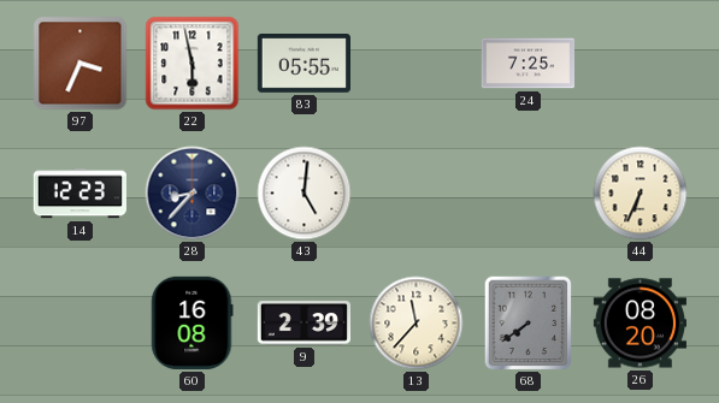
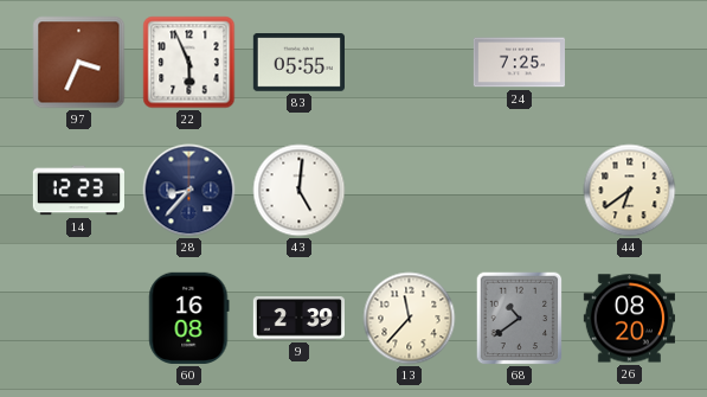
22: 5:58 -> 5:56
44: 6:34 -> 6:39
68: 7:39 -> 10:39
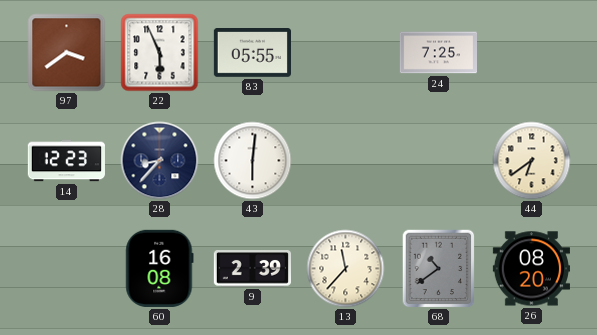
97: 3:34 -> 3:39
43: 5:01 -> 6:01
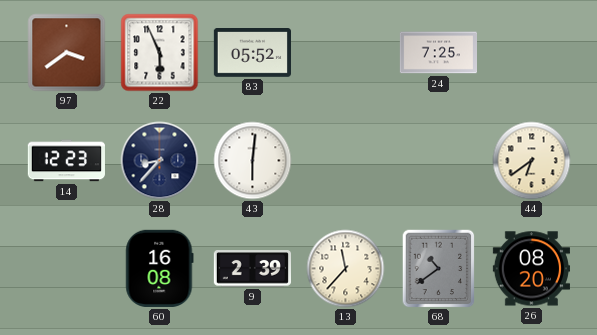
83: 05:55 -> 05:52
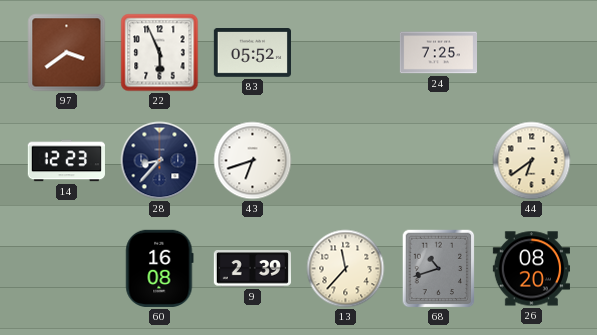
43: 6:01 -> 6:42
68: 10:39 -> 10:42
